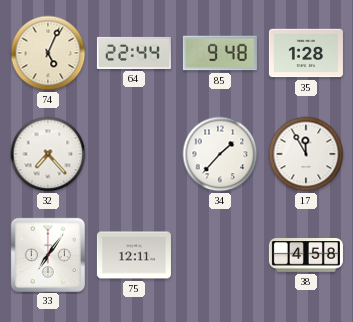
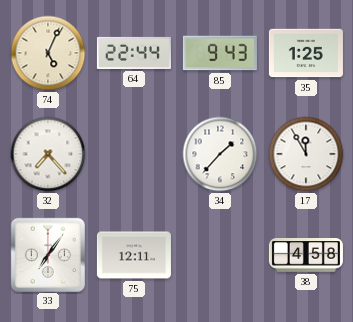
85: 9:48 -> 9:43
35: 1:28 -> 1:25
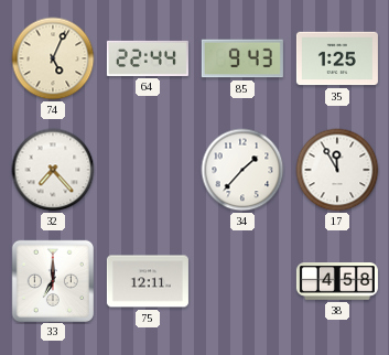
33: 7:06 -> 7:00
